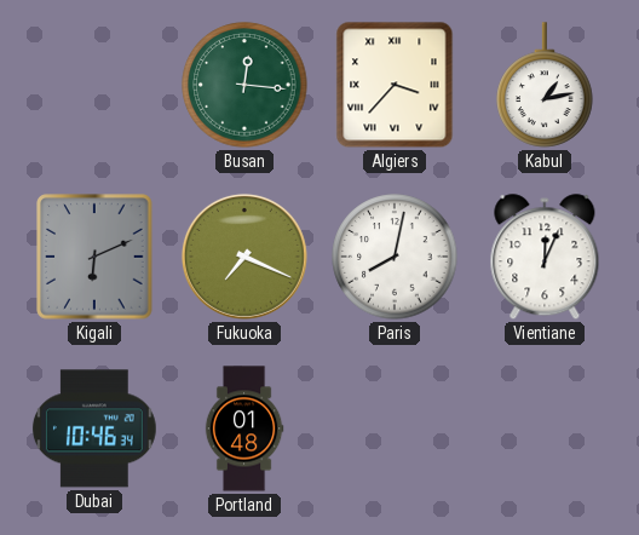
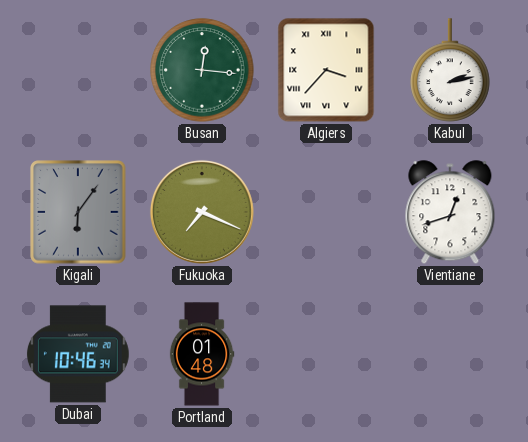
Kabul: 1:13 -> 2:13
Kigali: 6:11 -> 6:06
Paris: 8:02 -> none
Vientiane: 12:04 -> 12:42
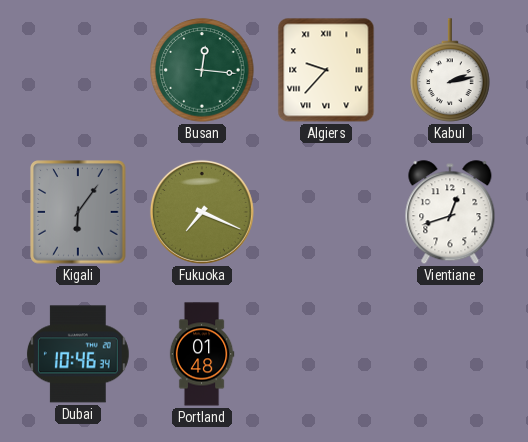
Algiers: 3:37 -> 9:37
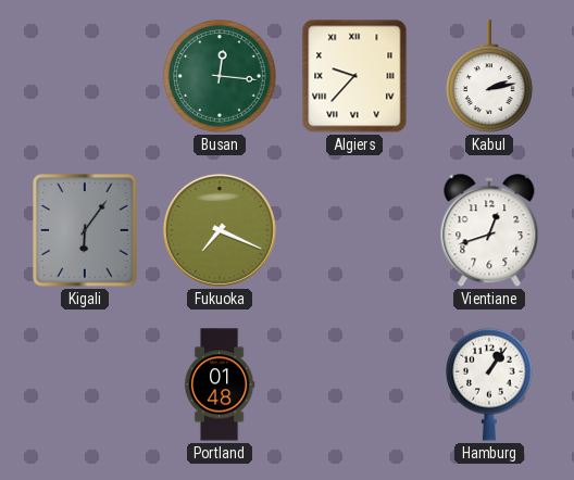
Dubai: 10:46 -> none
Hamburg: none -> 1:06
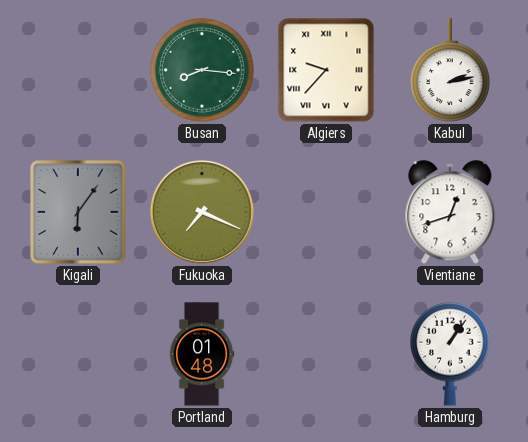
Busan: 12:16 -> 8:16
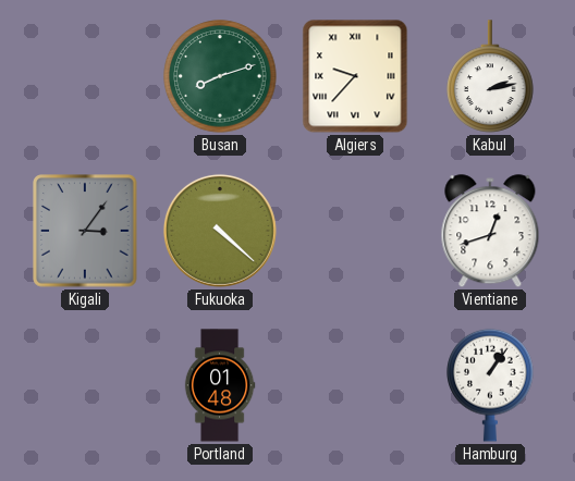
Busan: 8:16 -> 8:12
Kigali: 6:06 -> 3:06
Fukuoka: 7:19 -> 4:22
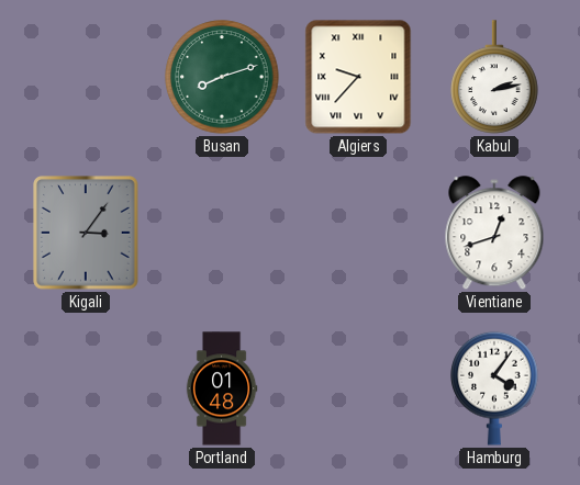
Fukuoka: 4:22 -> none
Hamburg: 1:06 -> 4:06
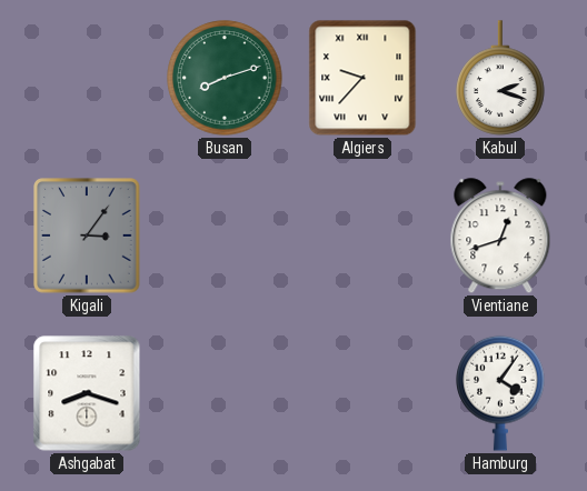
Kabul: 2:13 -> 2:18
Ashgabat: none -> 8:18
Portland: 01:48 -> none
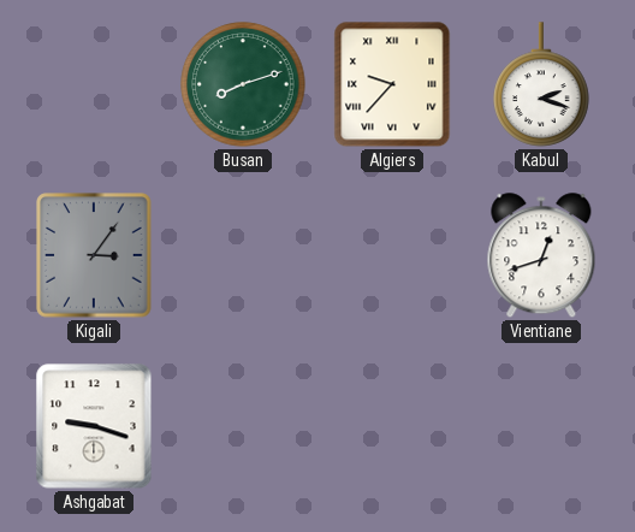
Ashgabat: 8:18 -> 9:18
Hamburg: 4:06 -> none
